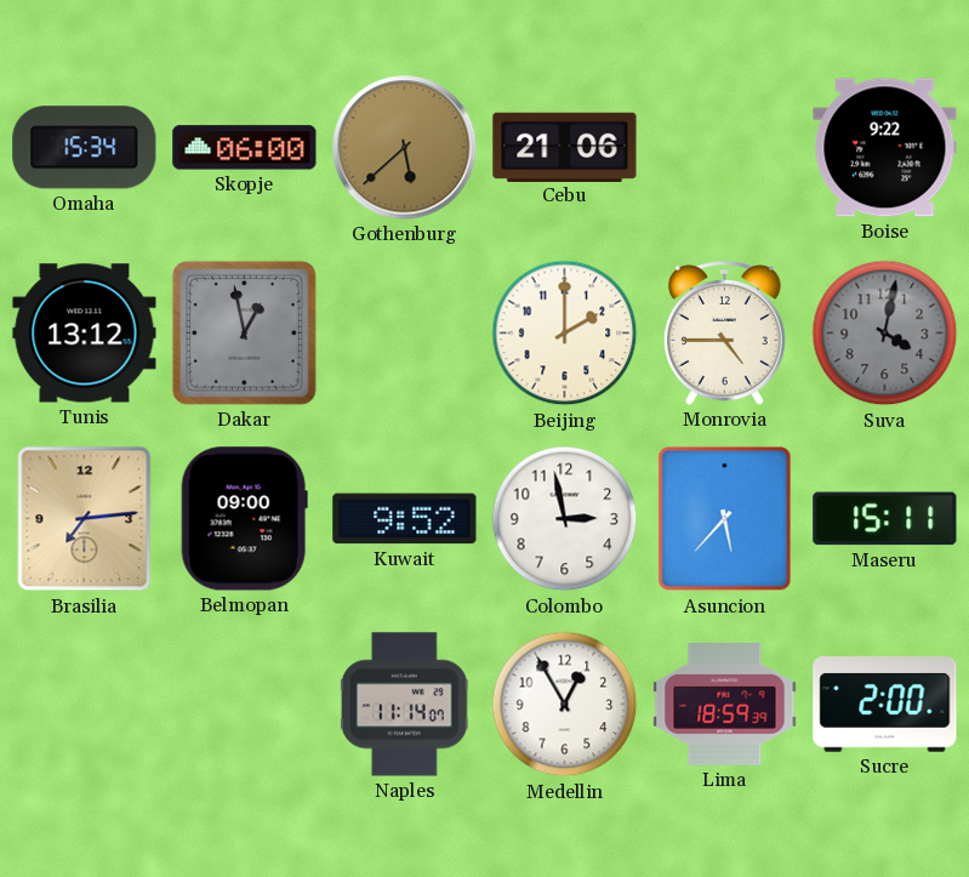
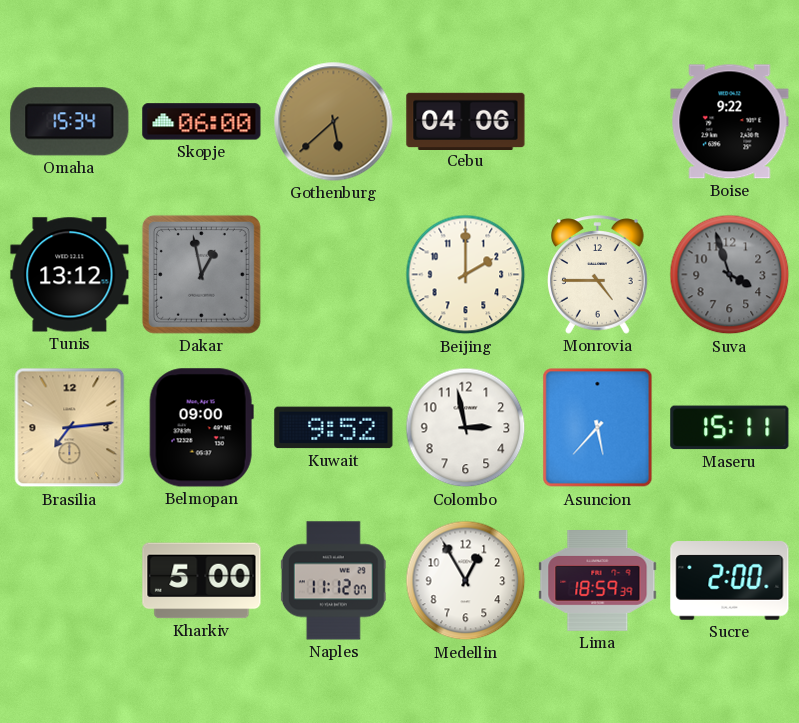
Cebu: 21:06 -> 04:06
Suva: 4:02 -> 3:57
Kharkiv: none -> 5:00
Naples: 11:14 -> 11:12
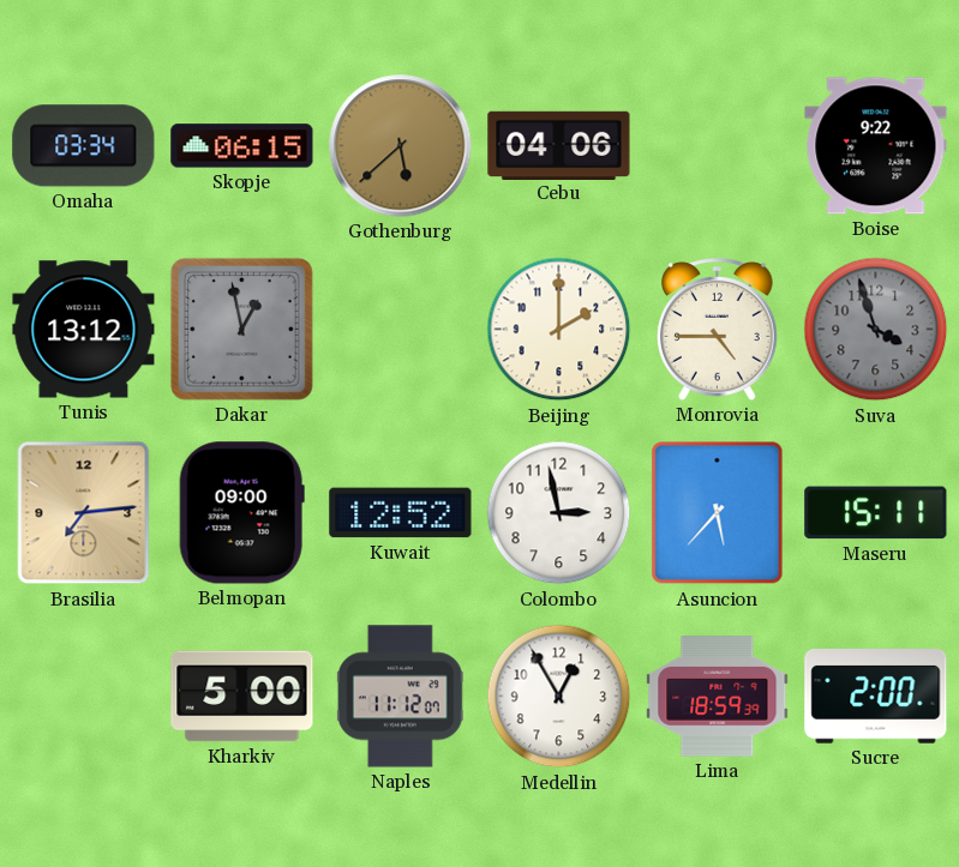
Omaha: 15:34 -> 03:34
Skopje: 06:00 -> 06:15
Kuwait: 9:52 -> 12:52
